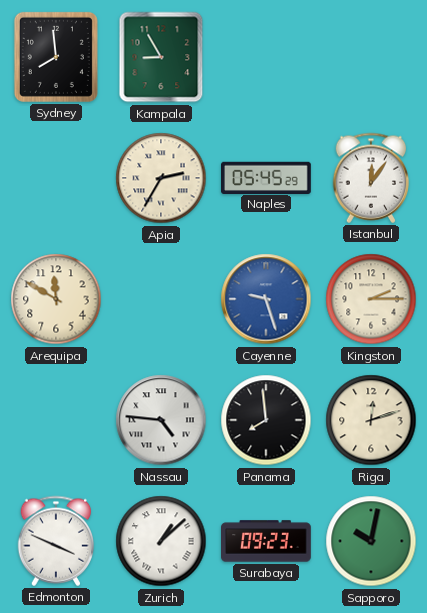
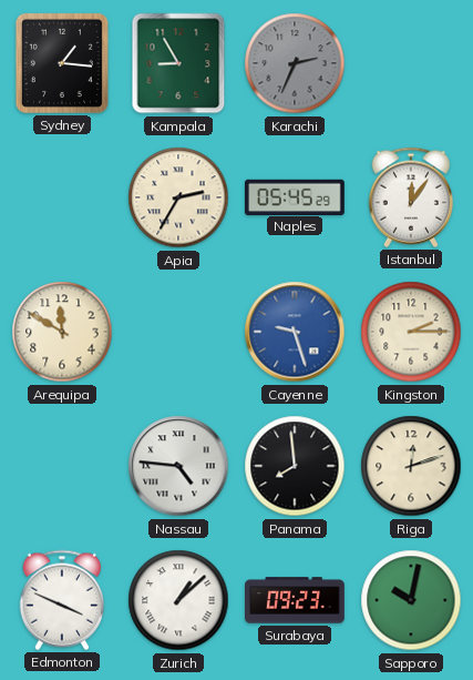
Sydney: 7:59 -> 1:16
Karachi: none -> 2:34
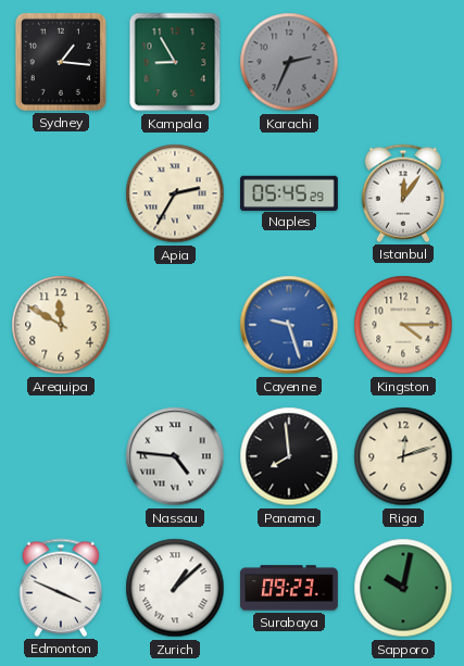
Kingston: 2:15 -> 4:15
